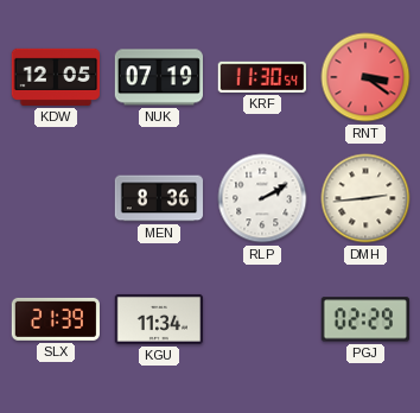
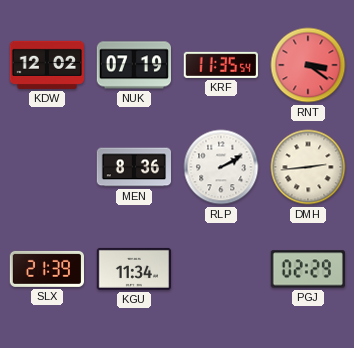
KDW: 12:05 -> 12:02
KRF: 11:30 -> 11:35
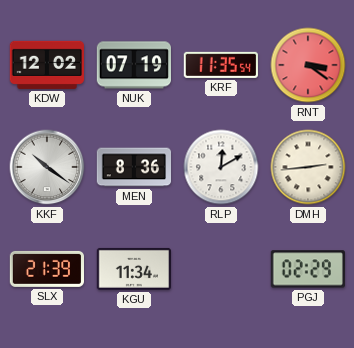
KKF: none -> 10:21
RLP: 2:10 -> 12:10
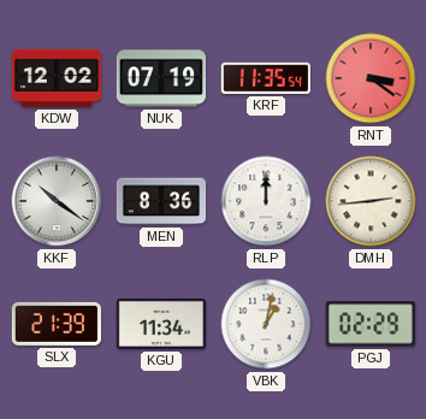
RLP: 12:10 -> 12:00
VBK: none -> 1:02
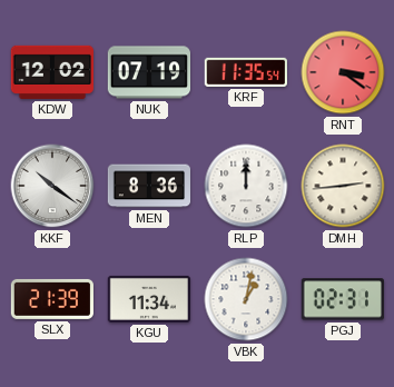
PGJ: 02:29 -> 02:31
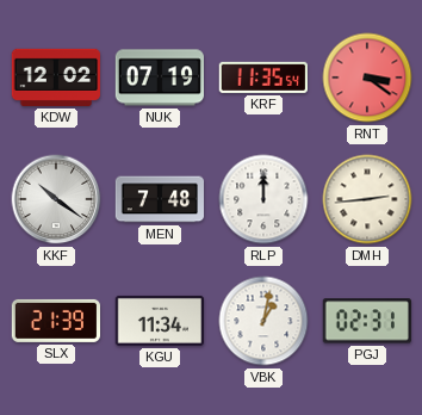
MEN: 8:36 -> 7:48
